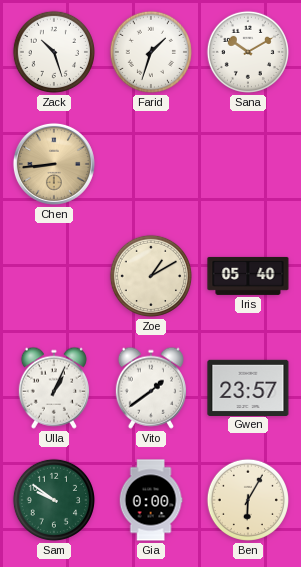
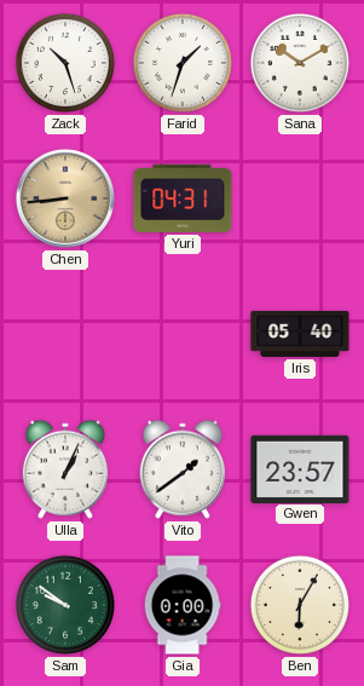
Yuri: none -> 04:31
Zoe: 1:10 -> none
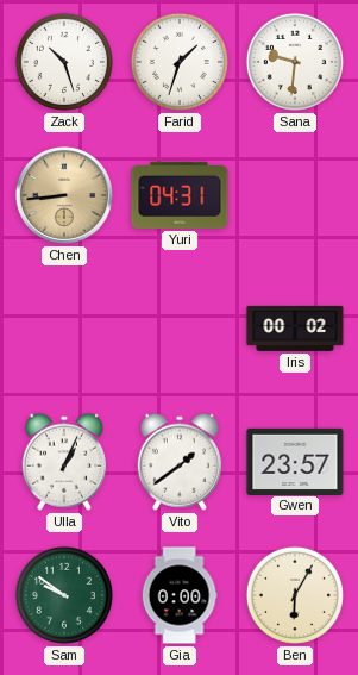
Sana: 10:10 -> 9:31
Iris: 05:40 -> 00:02
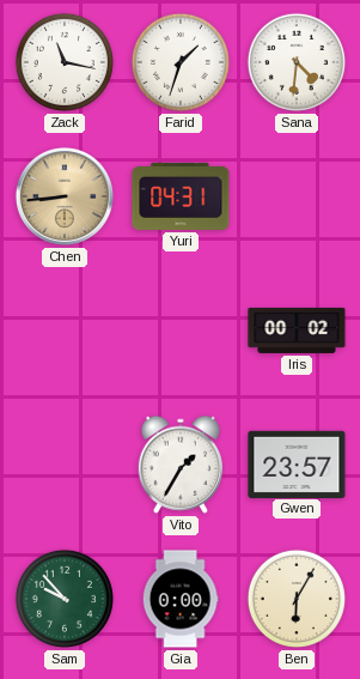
Zack: 10:27 -> 11:17
Sana: 9:31 -> 4:31
Ulla: 1:04 -> none
Vito: 1:39 -> 1:35
Sam: 9:51 -> 9:53
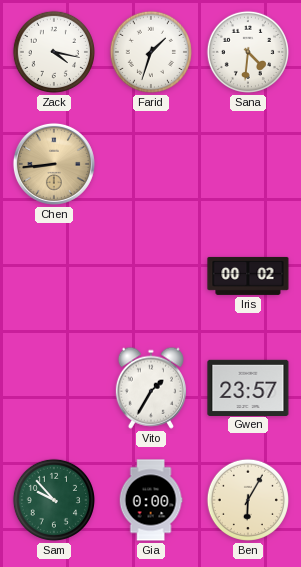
Zack: 11:17 -> 4:17
Yuri: 04:31 -> none
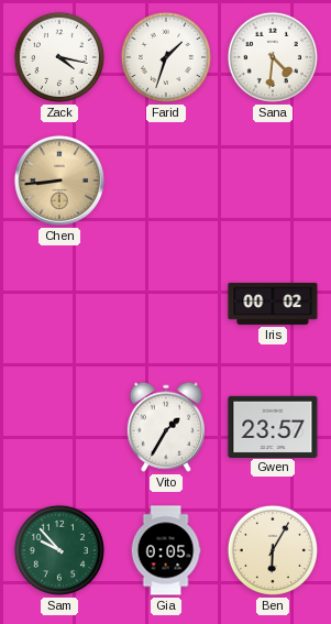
Gia: 0:00 -> 0:05
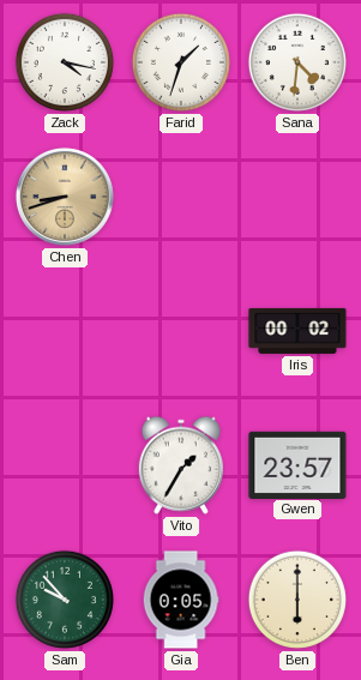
Chen: 8:44 -> 8:42
Ben: 6:05 -> 6:00
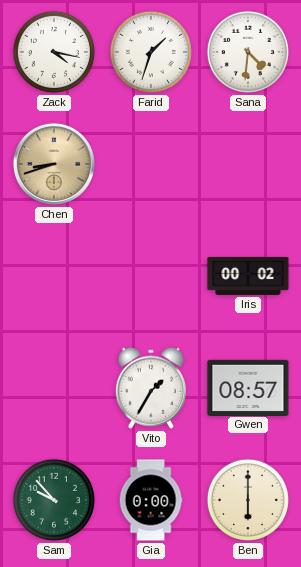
Gwen: 23:57 -> 08:57
Gia: 0:05 -> 0:00
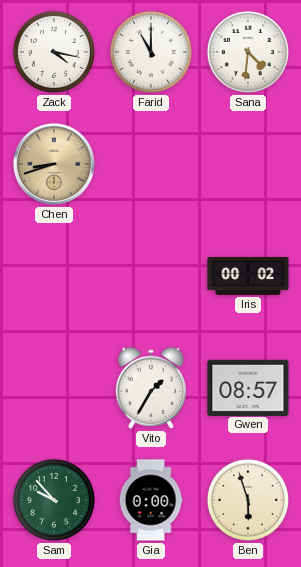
Farid: 1:33 -> 11:00
Ben: 6:00 -> 5:57
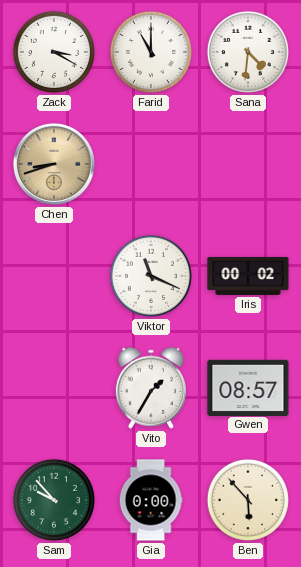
Zack: 4:17 -> 3:20
Viktor: none -> 11:19
Ben: 5:57 -> 5:53
